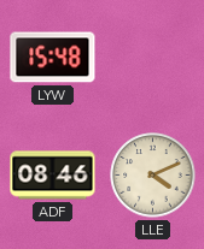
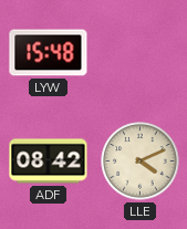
ADF: 08:46 -> 08:42
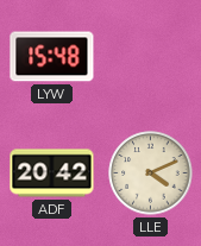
ADF: 08:42 -> 20:42
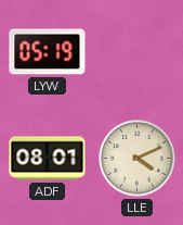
LYW: 15:48 -> 05:19
ADF: 20:42 -> 08:01
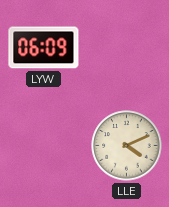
LYW: 05:19 -> 06:09
ADF: 08:01 -> none
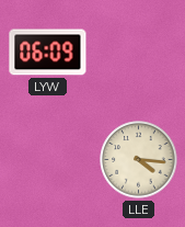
LLE: 4:11 -> 4:16
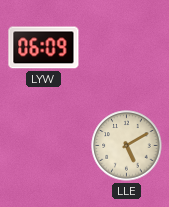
LLE: 4:16 -> 5:10
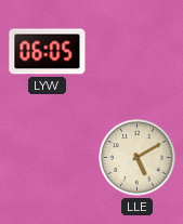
LYW: 06:09 -> 06:05
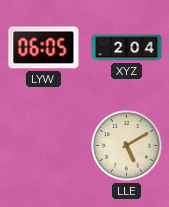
XYZ: none -> 2:04
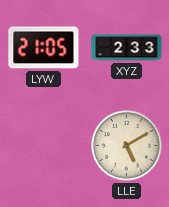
LYW: 06:05 -> 21:05
XYZ: 2:04 -> 2:33
